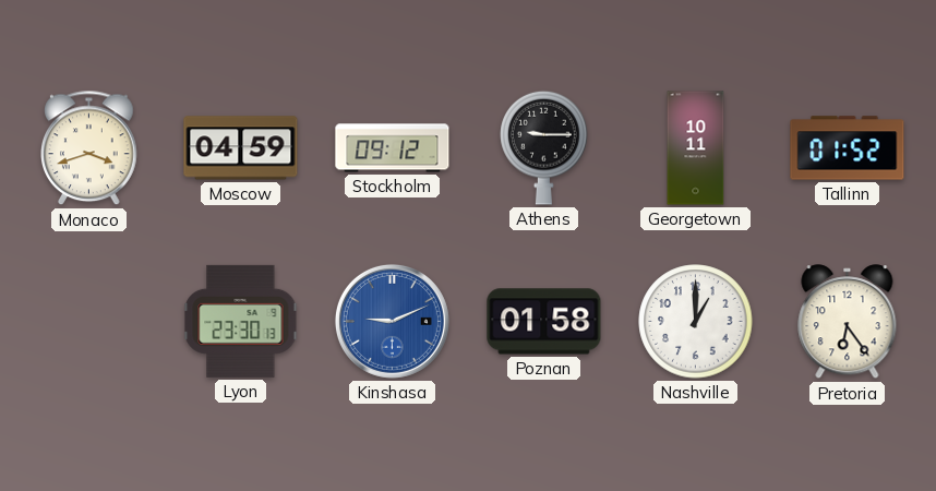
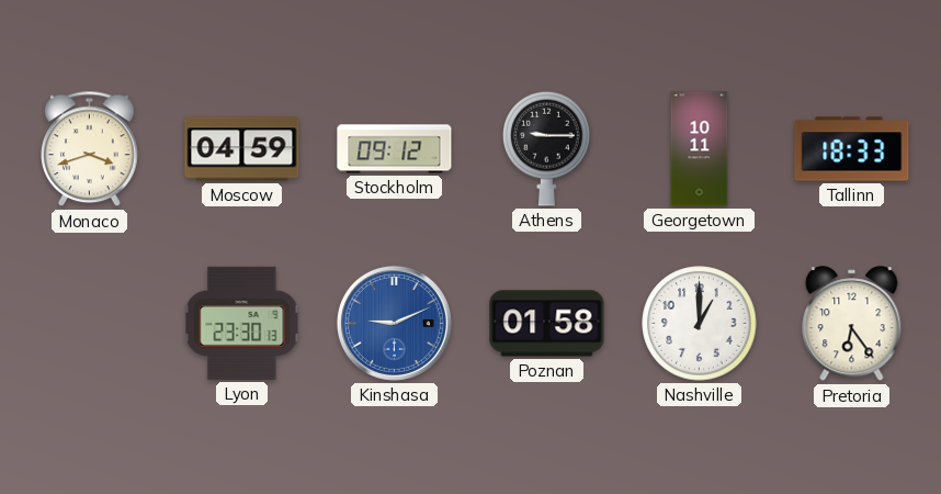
Tallinn: 01:52 -> 18:33
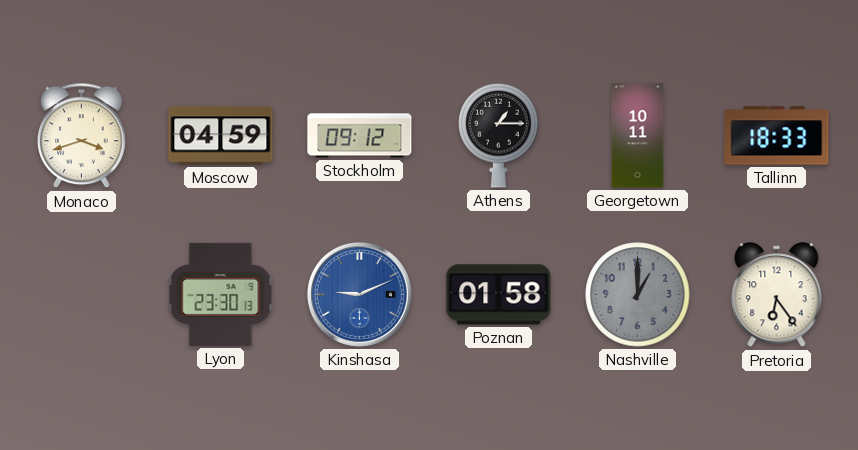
Athens: 9:15 -> 1:15
Nashville dial: white -> grey
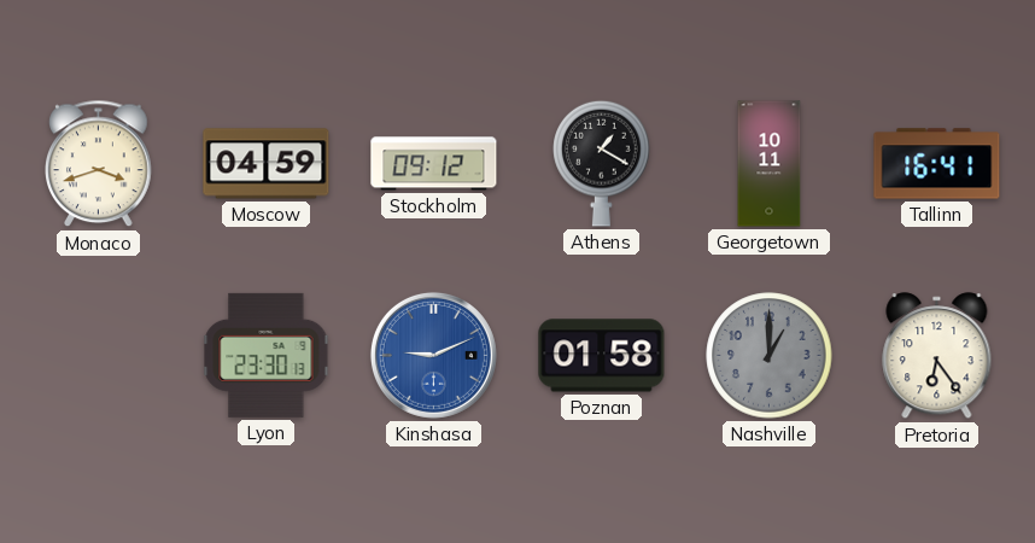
Athens: 1:15 -> 1:20
Tallinn: 18:33 -> 16:41
